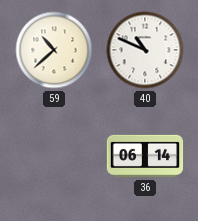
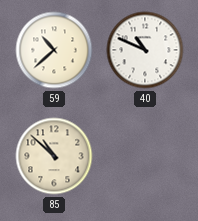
85: none -> 10:52
36: 06:14 -> none
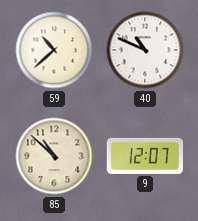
9: none -> 12:07
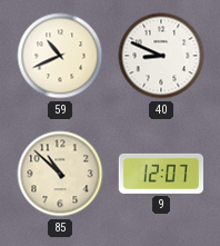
59: 10:38 -> 10:41
40: 10:49 -> 8:49
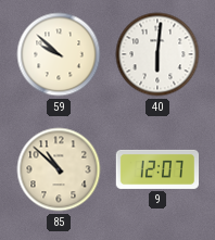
59: 10:41 -> 9:52
40: 8:49 -> 6:01
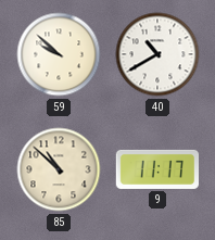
40: 6:01 -> 10:40
9: 12:07 -> 11:17
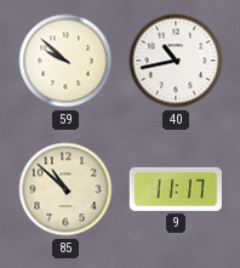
40: 10:40 -> 10:43
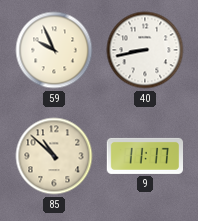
59: 9:52 -> 9:56
40: 10:43 -> 8:43
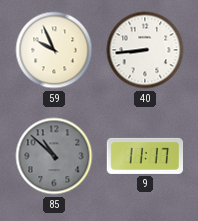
40: 8:43 -> 8:44
85 dial: cream -> grey
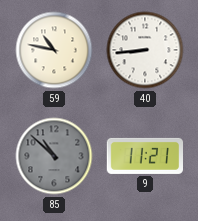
59: 9:56 -> 10:47
9: 11:17 -> 11:21
